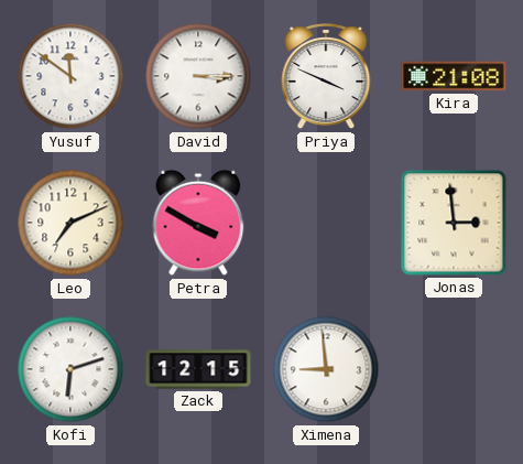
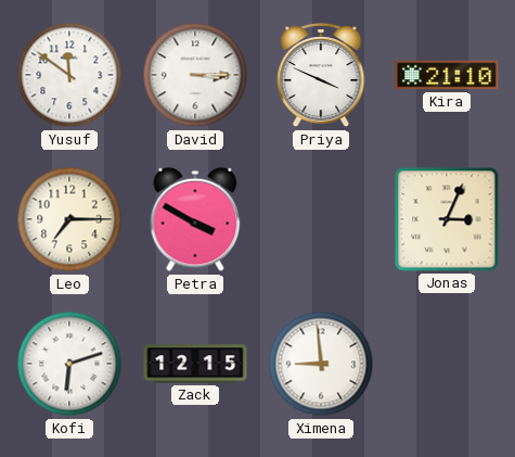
Kira: 21:08 -> 21:10
Leo: 7:11 -> 7:15
Jonas: 2:59 -> 3:04
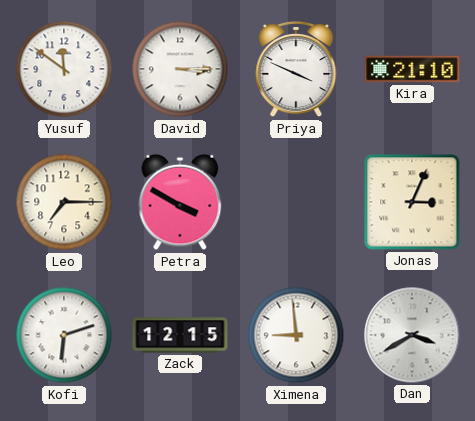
Dan: none -> 3:40
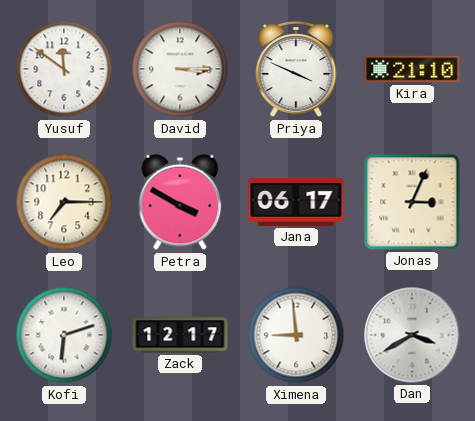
Jana: none -> 06:17
Zack: 12:15 -> 12:17
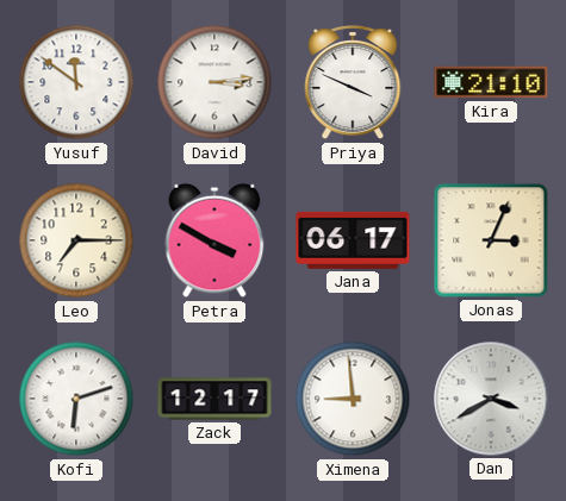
David: 3:15 -> 3:14
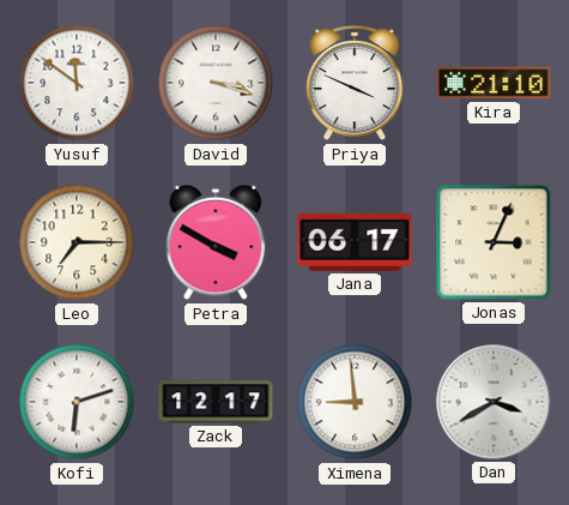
David: 3:14 -> 3:18
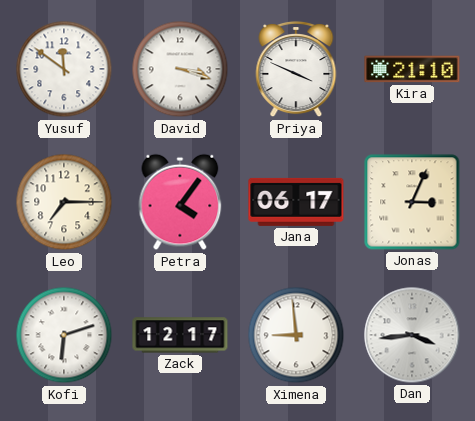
Petra: 3:50 -> 4:06
Dan: 3:40 -> 3:44
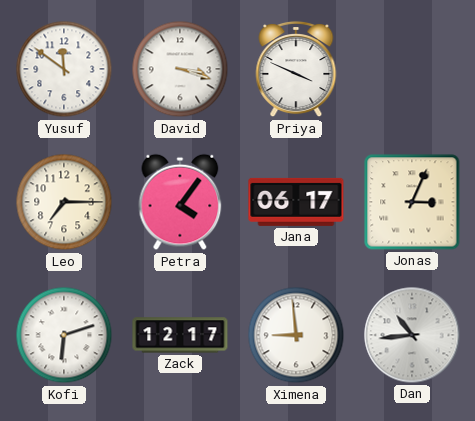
Kira: 21:10 -> none
Dan: 3:44 -> 10:44
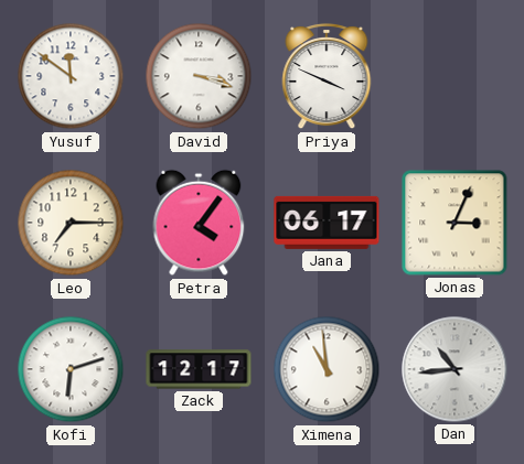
Ximena: 8:59 -> 10:59
